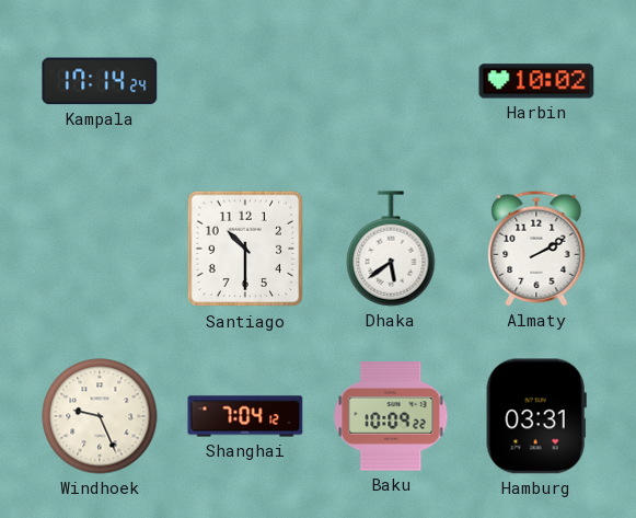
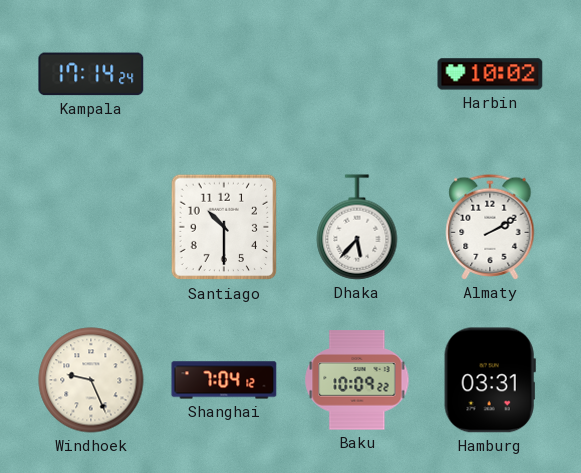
Dhaka: 5:39 -> 5:37
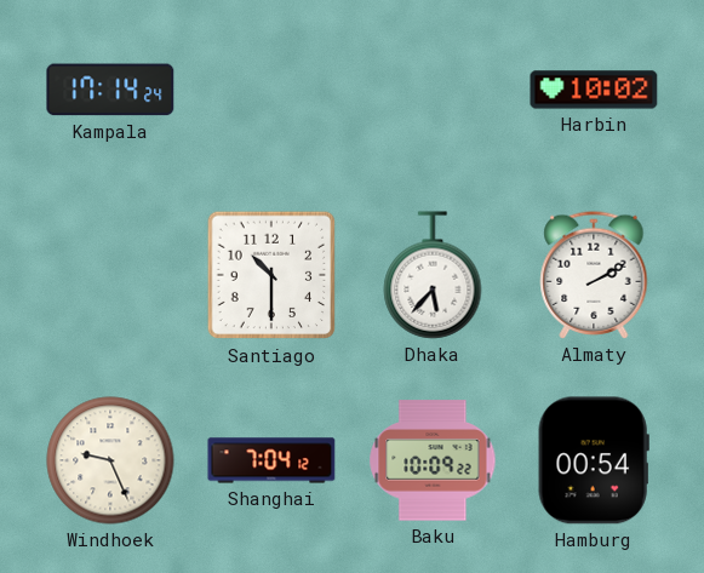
Hamburg: 03:31 -> 00:54
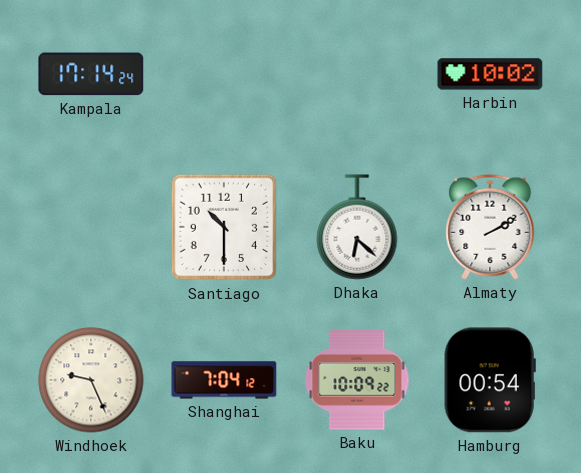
Dhaka: 5:37 -> 6:22
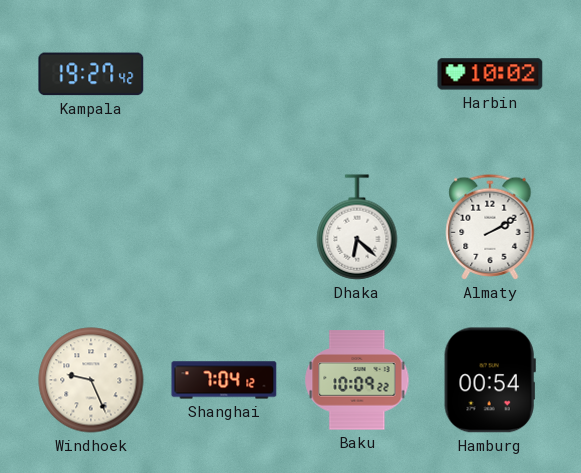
Kampala: 17:14 -> 19:27
Santiago: 10:30 -> none
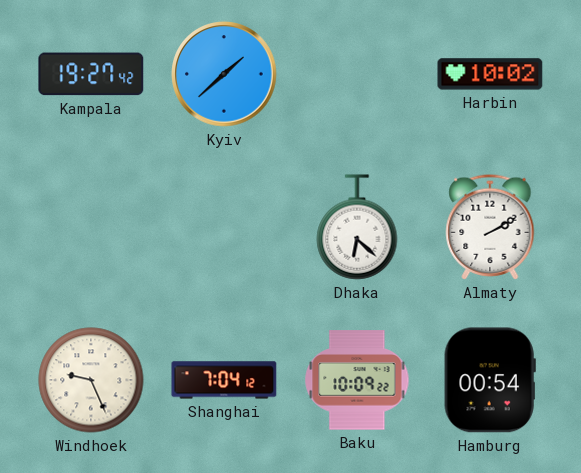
Kyiv: none -> 1:38
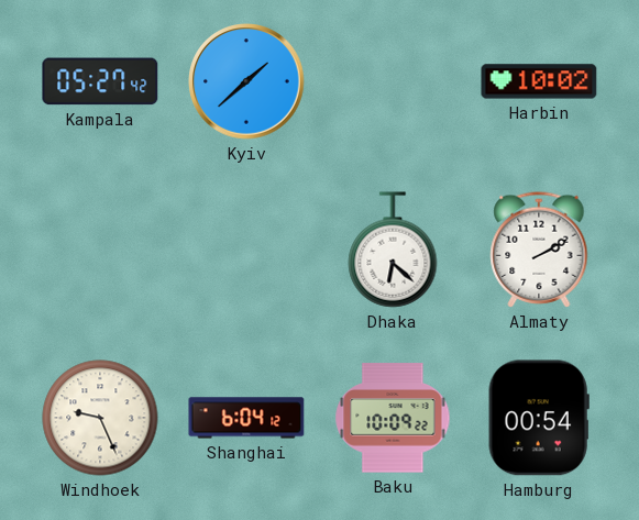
Kampala: 19:27 -> 05:27
Shanghai: 7:04 -> 6:04
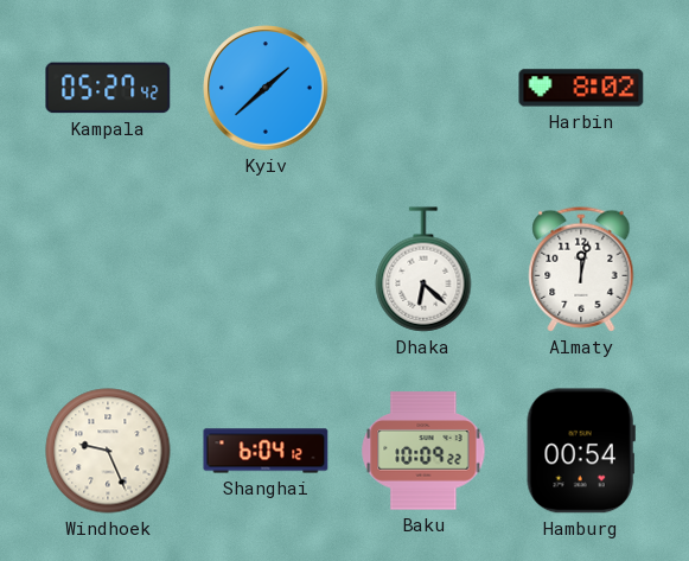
Harbin: 10:02 -> 8:02
Almaty: 2:10 -> 12:02
